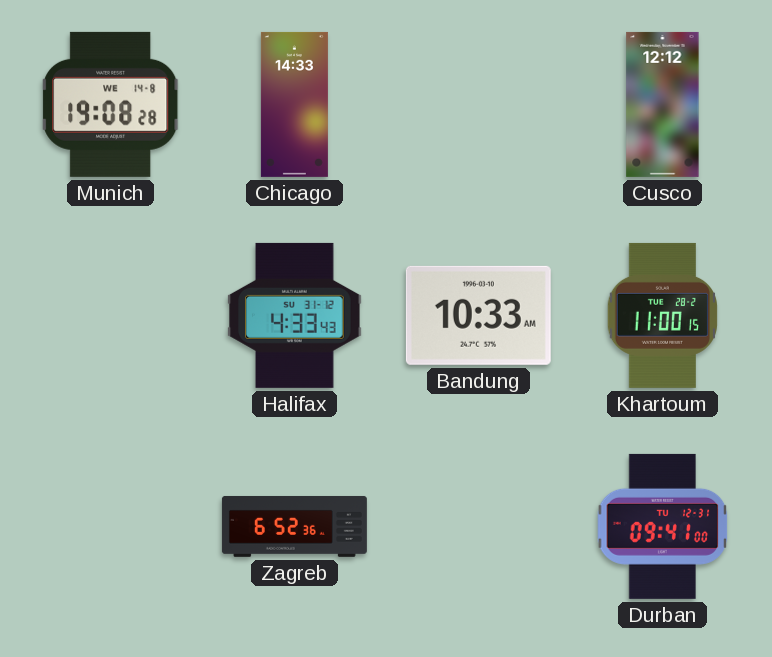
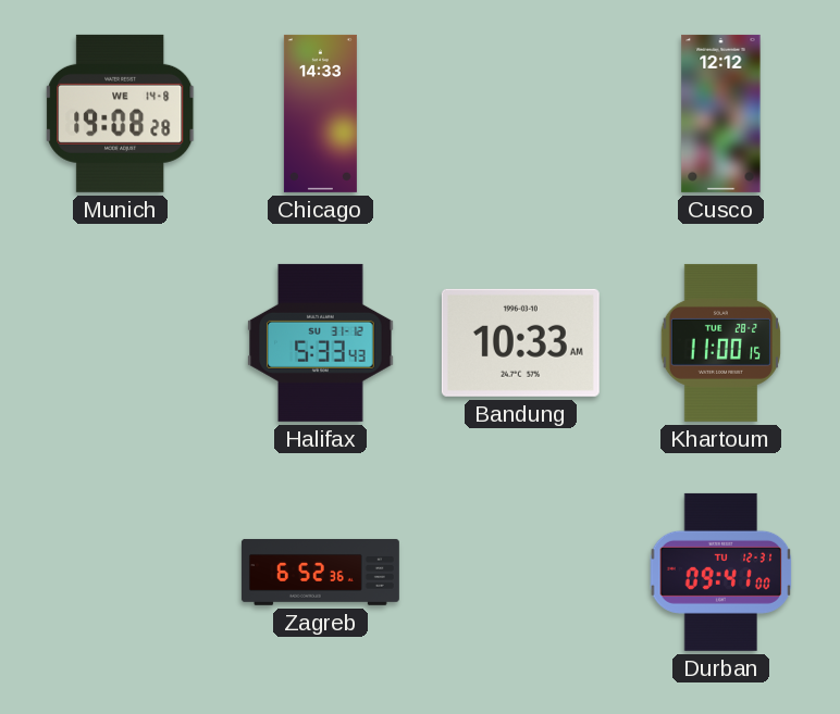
Halifax: 4:33 -> 5:33
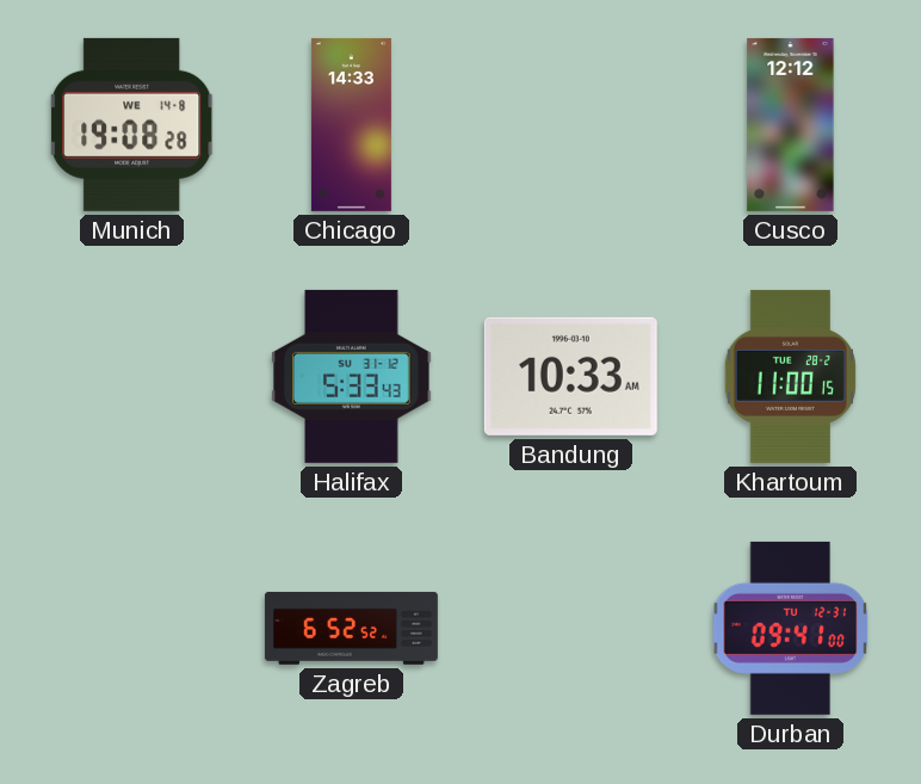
Zagreb: 6:52:36 -> 6:52:52
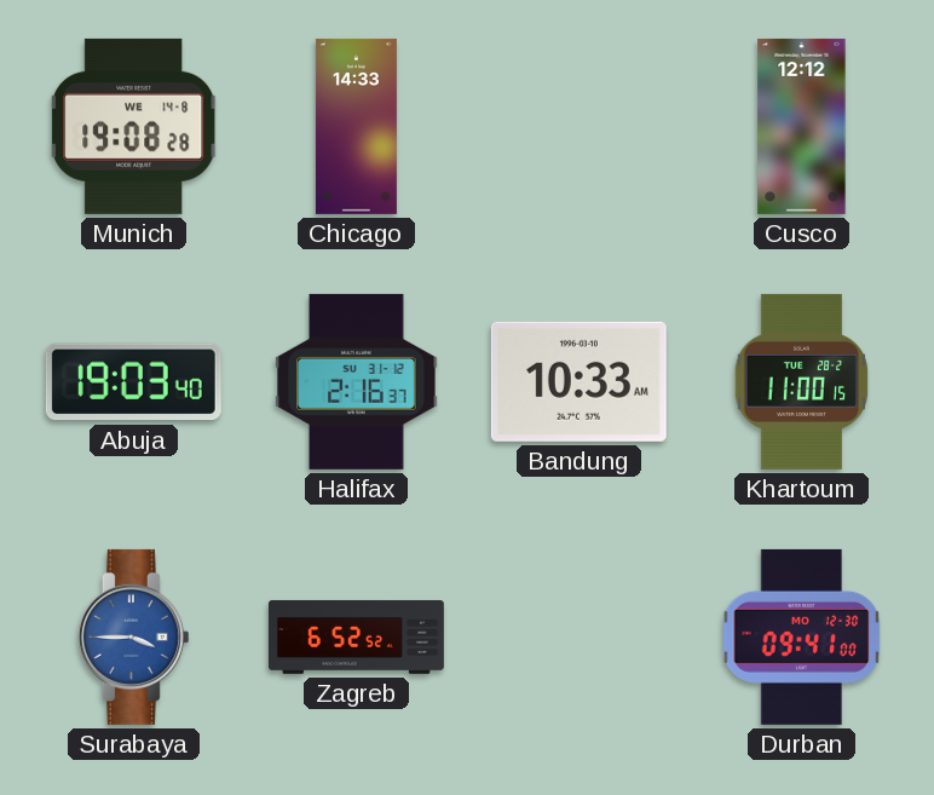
Abuja: none -> 19:03
Halifax: 5:33 -> 2:16
Surabaya: none -> 3:45
Durban date: TU 12-31 -> MO 12-30
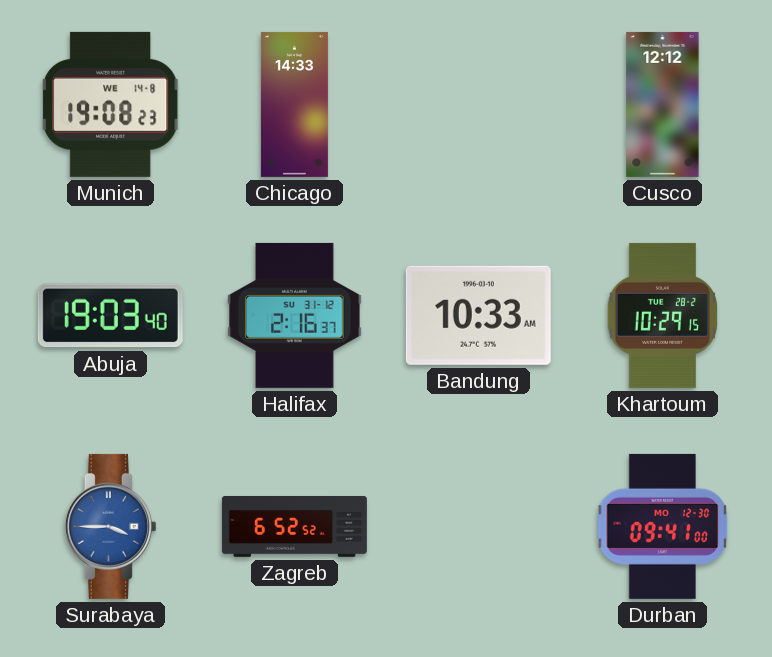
Munich: 19:08:28 -> 19:08:23
Khartoum: 11:00 -> 10:29
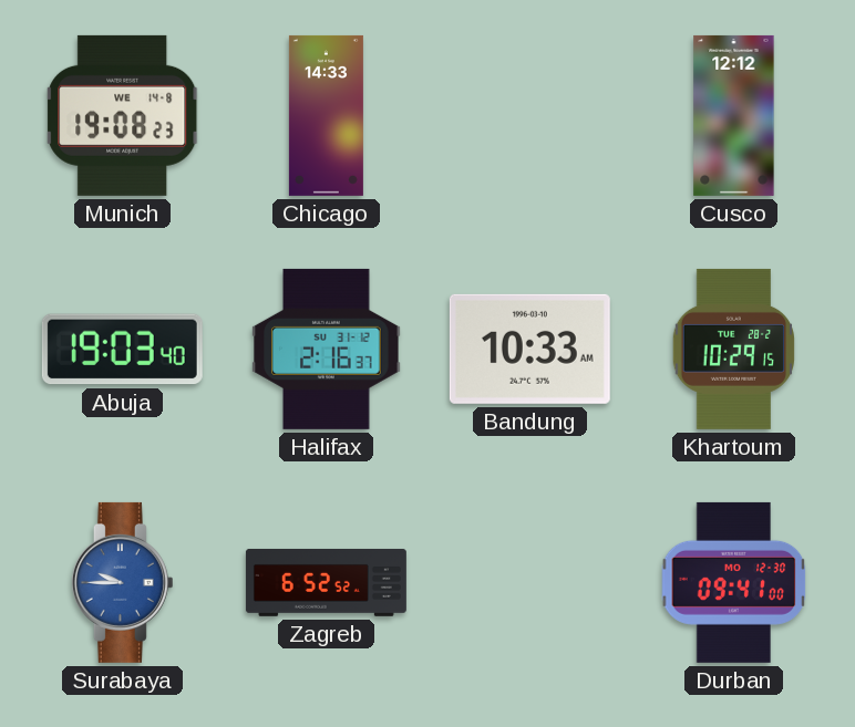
Surabaya: 3:45 -> 9:45
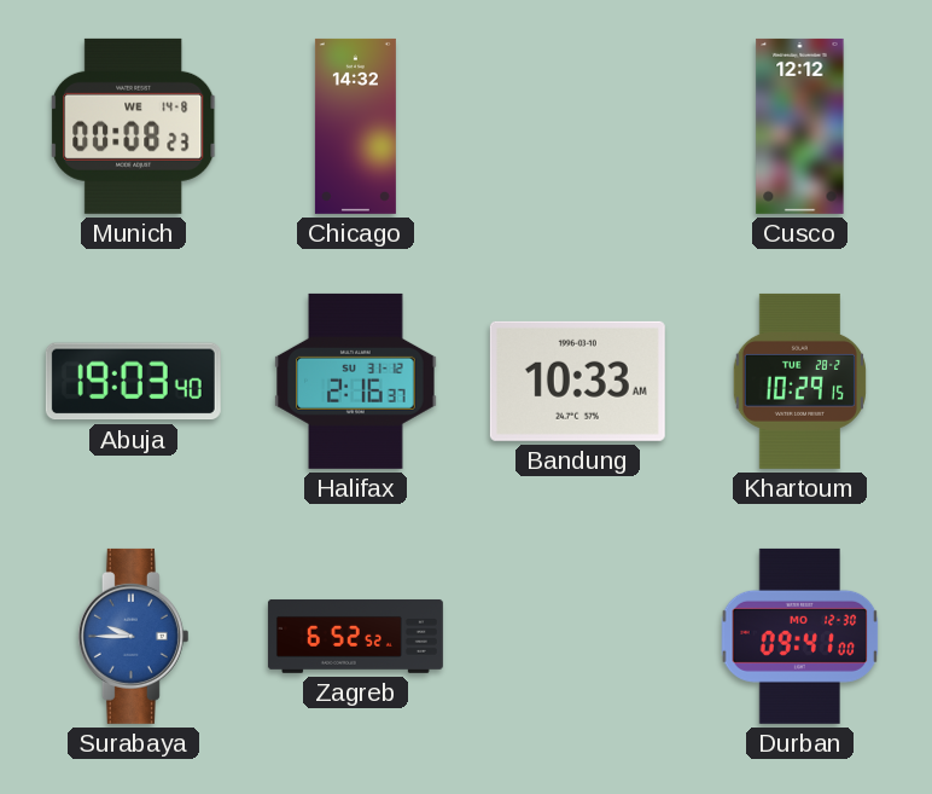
Munich: 19:08 -> 00:08
Chicago: 14:33 -> 14:32
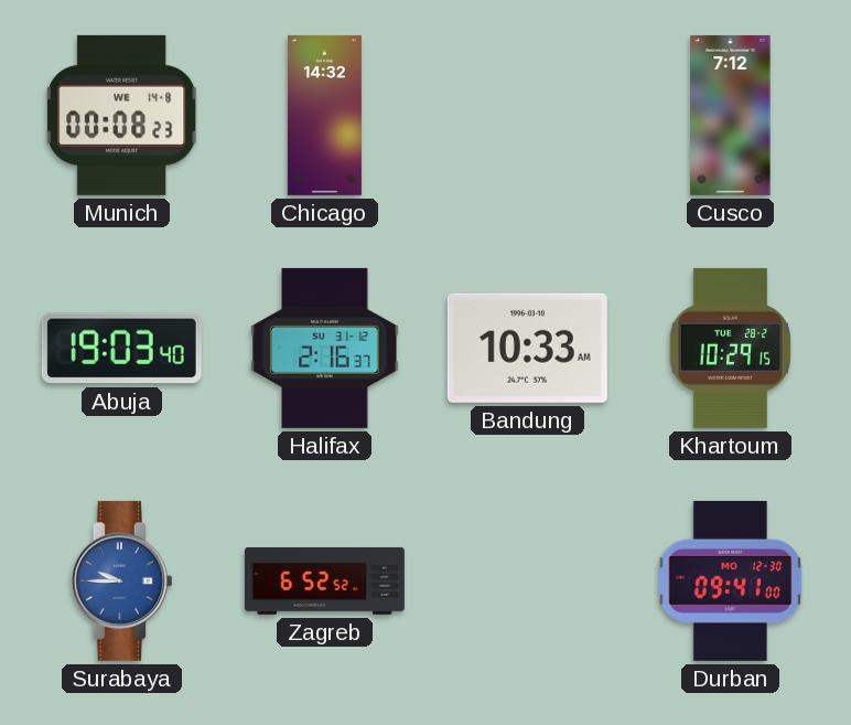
Cusco: 12:12 -> 7:12
